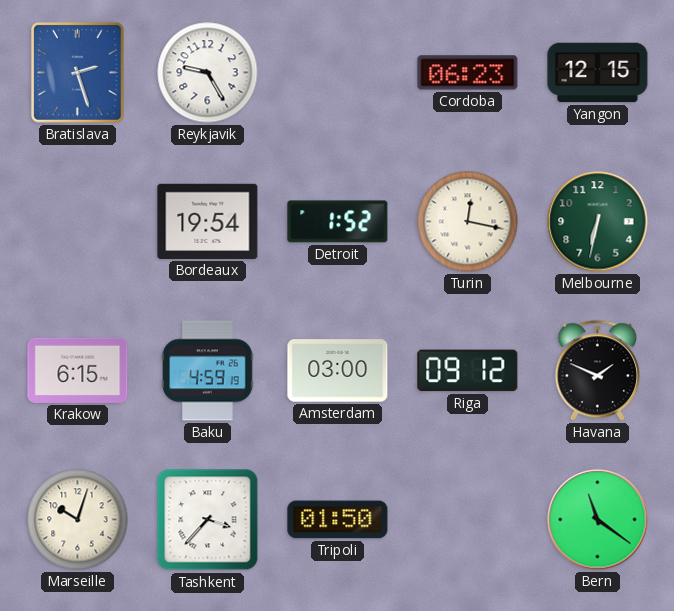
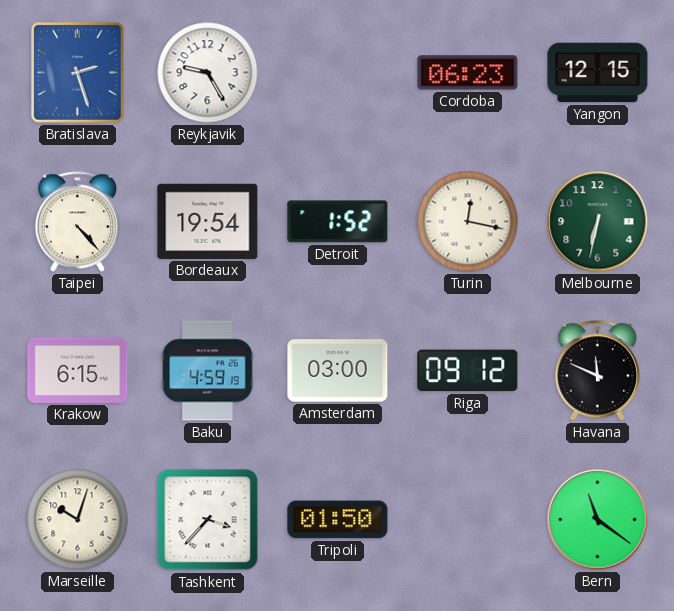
Taipei: none -> 4:23
Havana: 1:49 -> 11:49
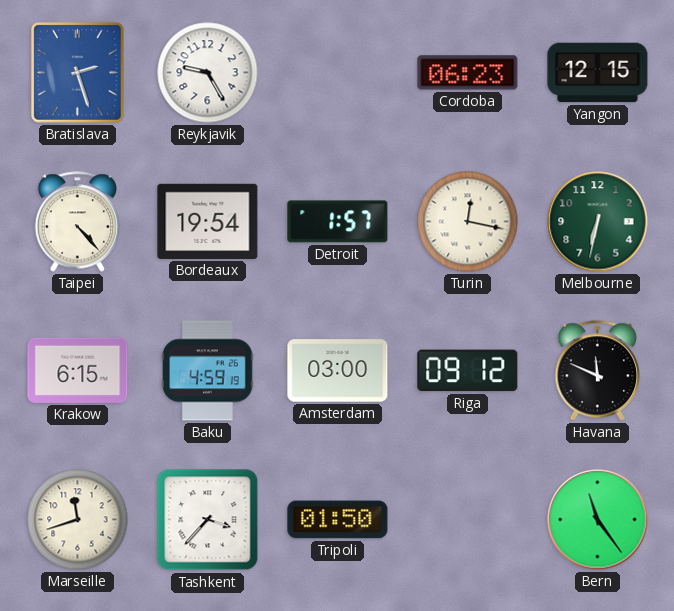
Detroit: 1:52 -> 1:57
Marseille: 10:03 -> 11:42
Bern: 11:21 -> 11:24
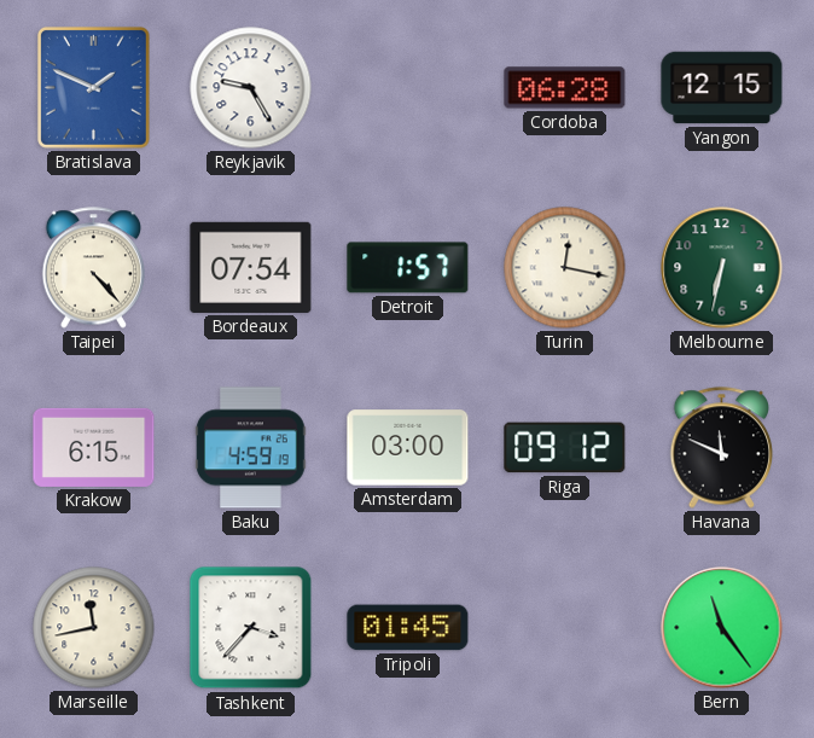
Bratislava: 2:27 -> 1:49
Cordoba: 06:23 -> 06:28
Bordeaux: 19:54 -> 07:54
Marseille: 11:42 -> 11:43
Tripoli: 01:50 -> 01:45
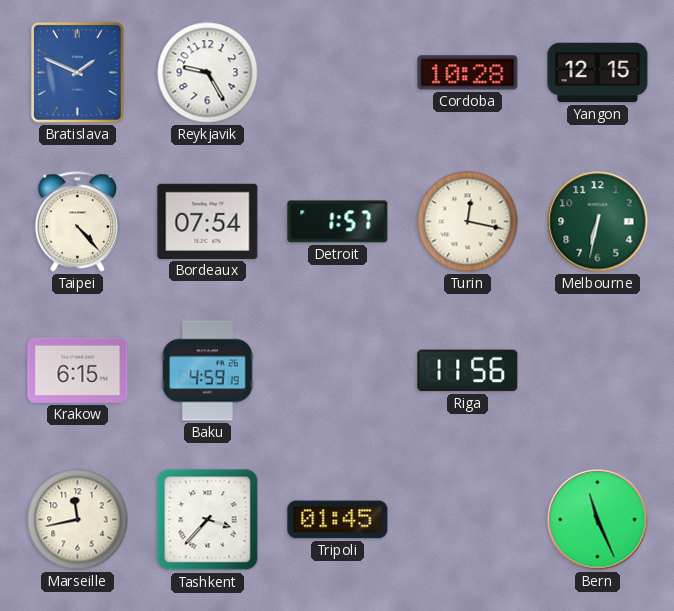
Cordoba: 06:28 -> 10:28
Amsterdam: 03:00 -> none
Riga: 09:12 -> 11:56
Havana: 11:49 -> none
Bern: 11:24 -> 11:26
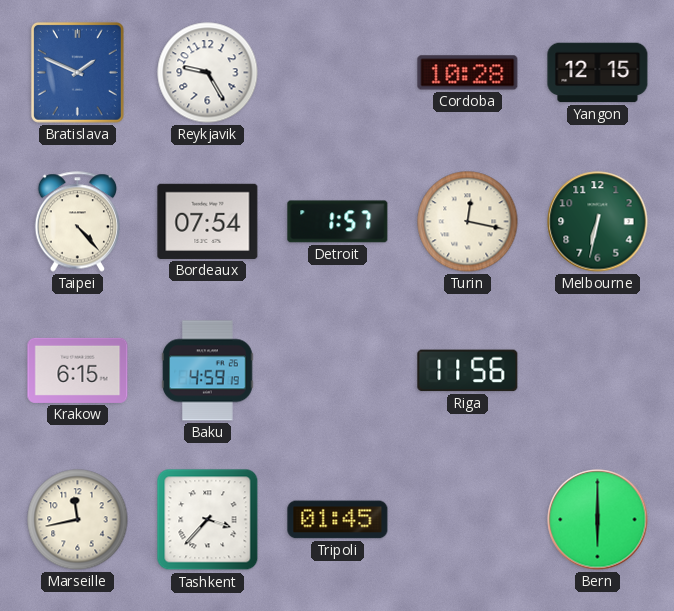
Bern: 11:26 -> 6:00
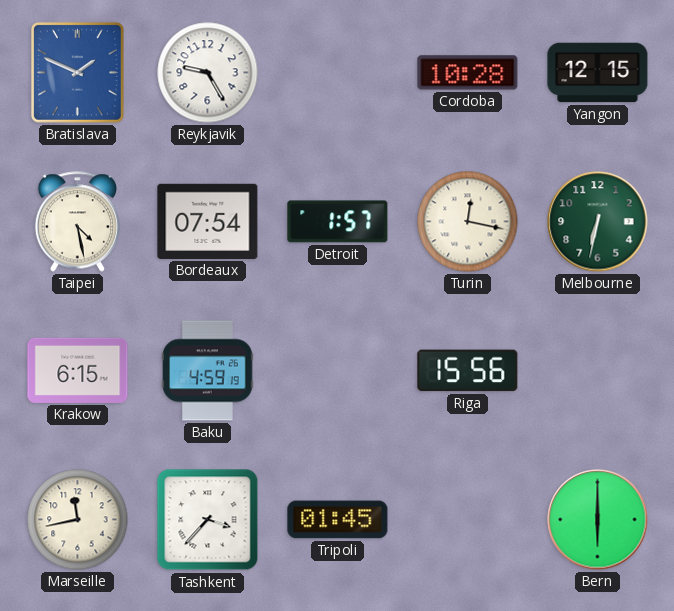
Taipei: 4:23 -> 4:28
Riga: 11:56 -> 15:56
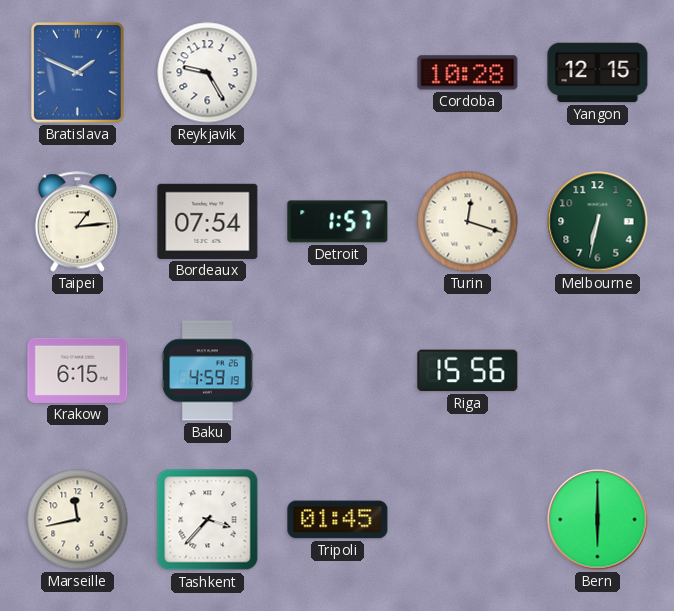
Taipei: 4:28 -> 1:14
Turin: 12:17 -> 12:18
